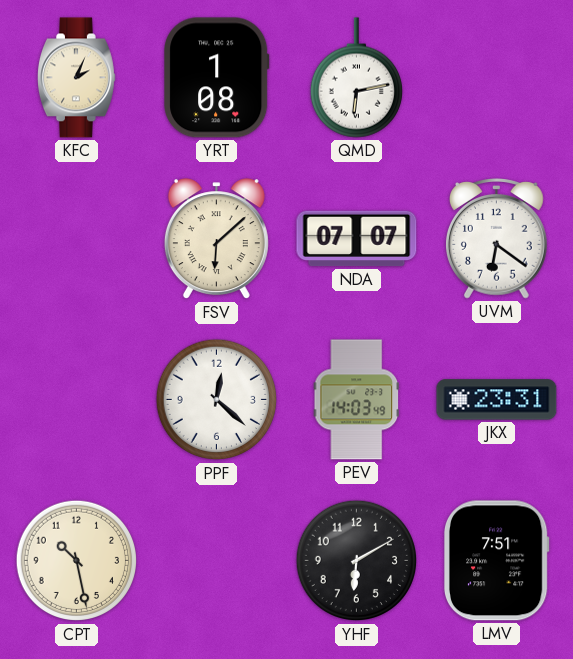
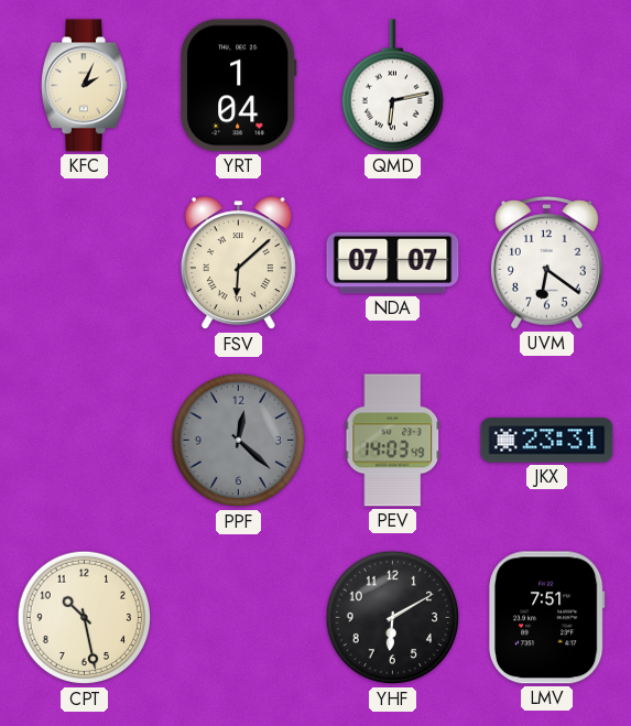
YRT: 1:08 -> 1:04
PPF dial: white -> grey
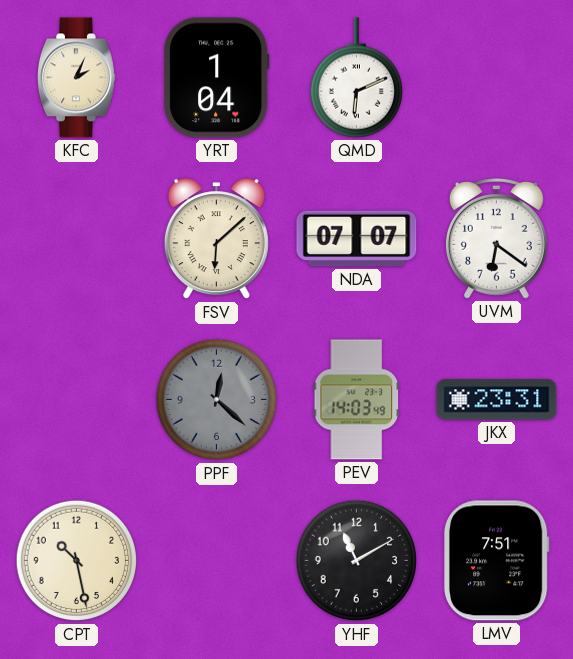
QMD: 6:13 -> 6:11
YHF: 6:10 -> 11:10
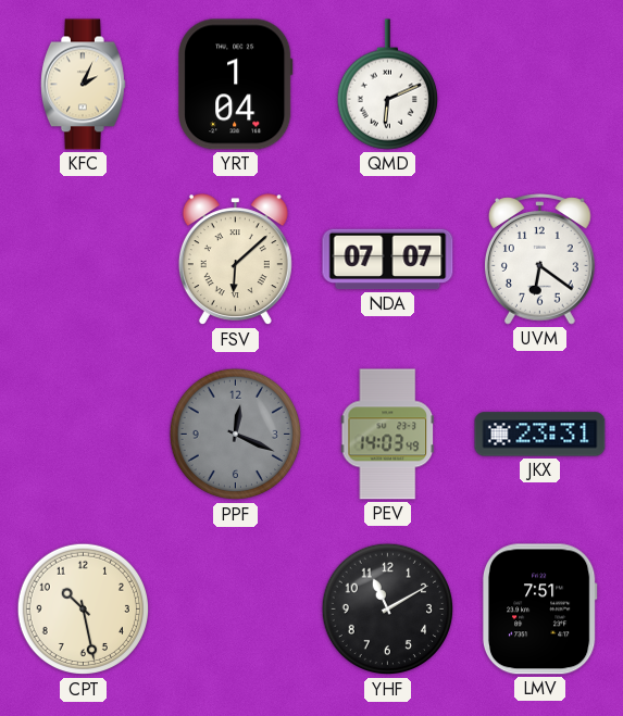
PPF: 12:22 -> 12:19
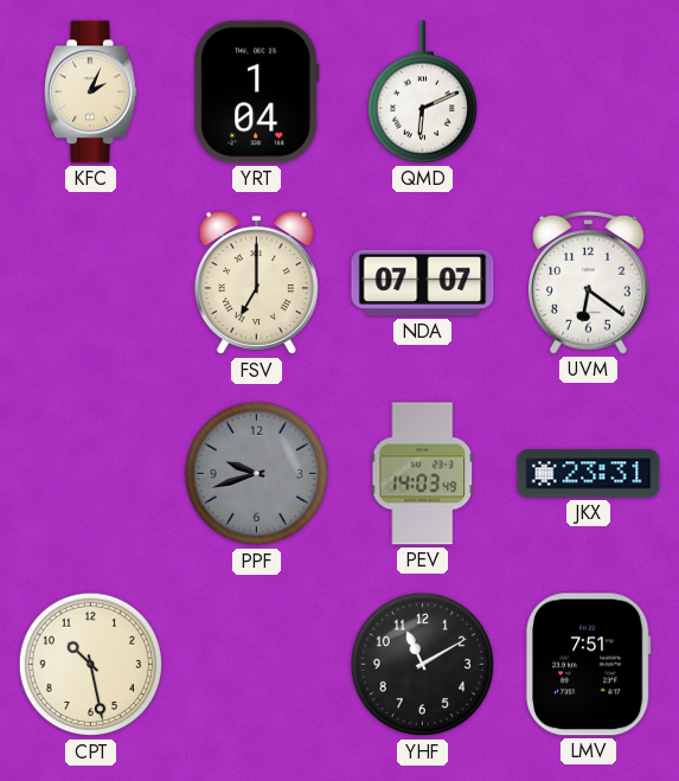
FSV: 6:08 -> 7:00
PPF: 12:19 -> 9:42
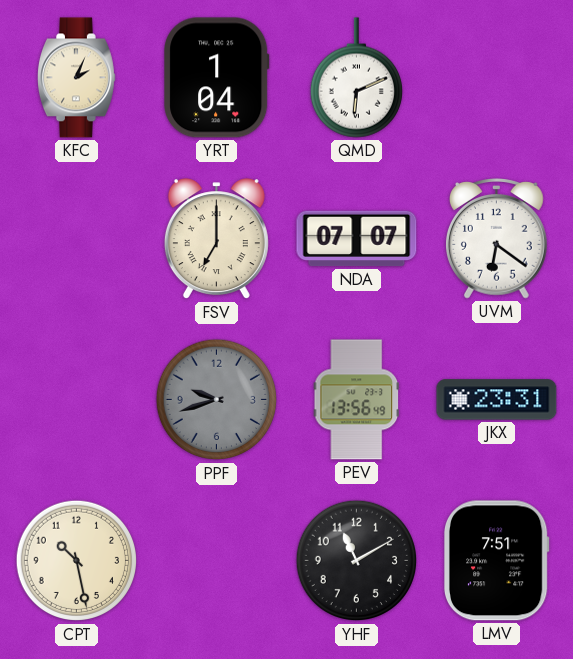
PEV: 14:03 -> 13:56
